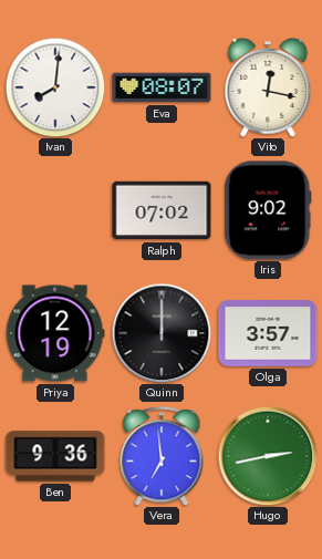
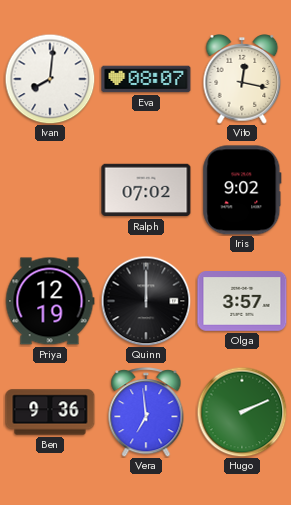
Hugo: 2:43 -> 2:11
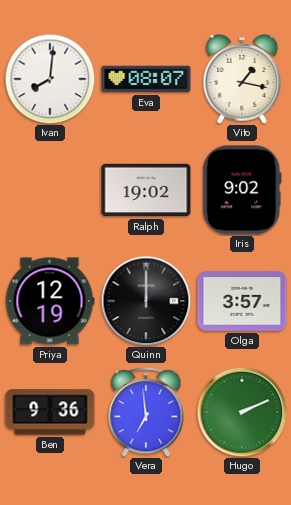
Vito: 12:17 -> 1:17
Ralph: 07:02 -> 19:02
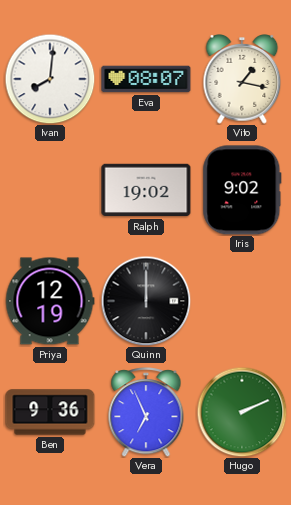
Olga: 3:57 -> none
Vera: 6:59 -> 6:56
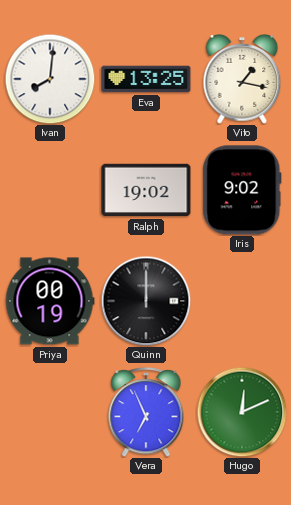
Eva: 08:07 -> 13:25
Priya: 12:19 -> 00:19
Ben: 9:36 -> none
Hugo: 2:11 -> 12:11
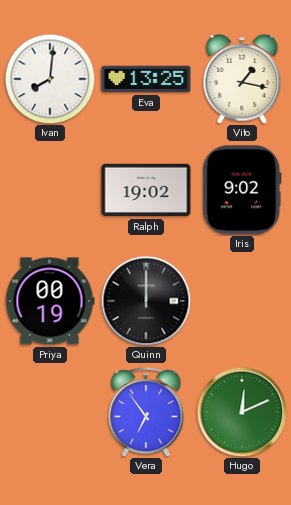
Vera: 6:56 -> 6:54
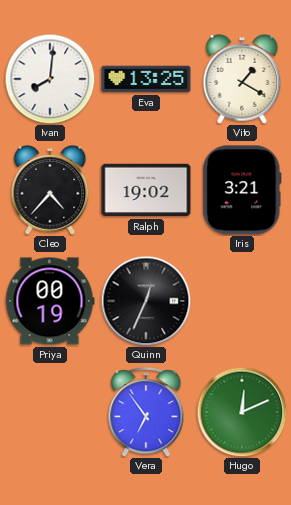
Vito: 1:17 -> 1:20
Cleo: none -> 4:37
Iris: 9:02 -> 3:21
Quinn: 12:00 -> 12:34
